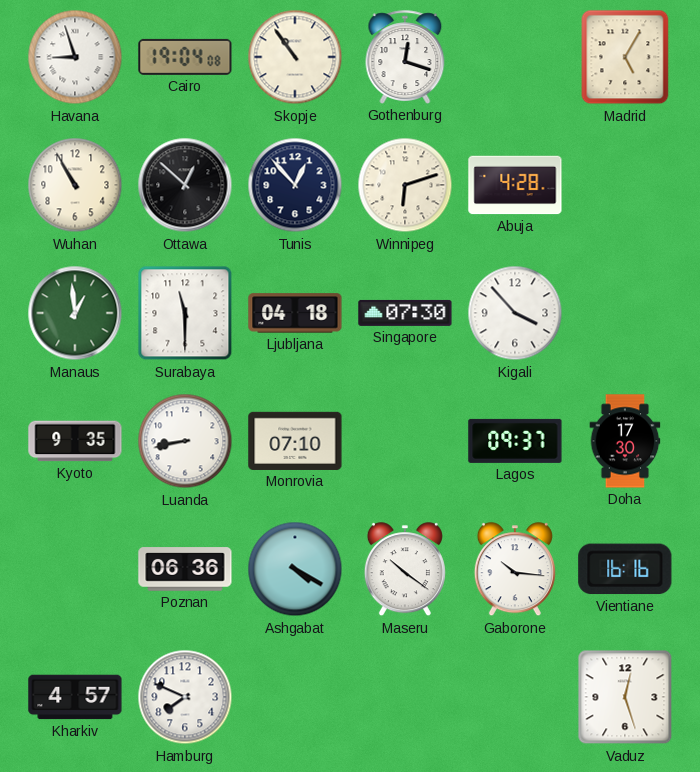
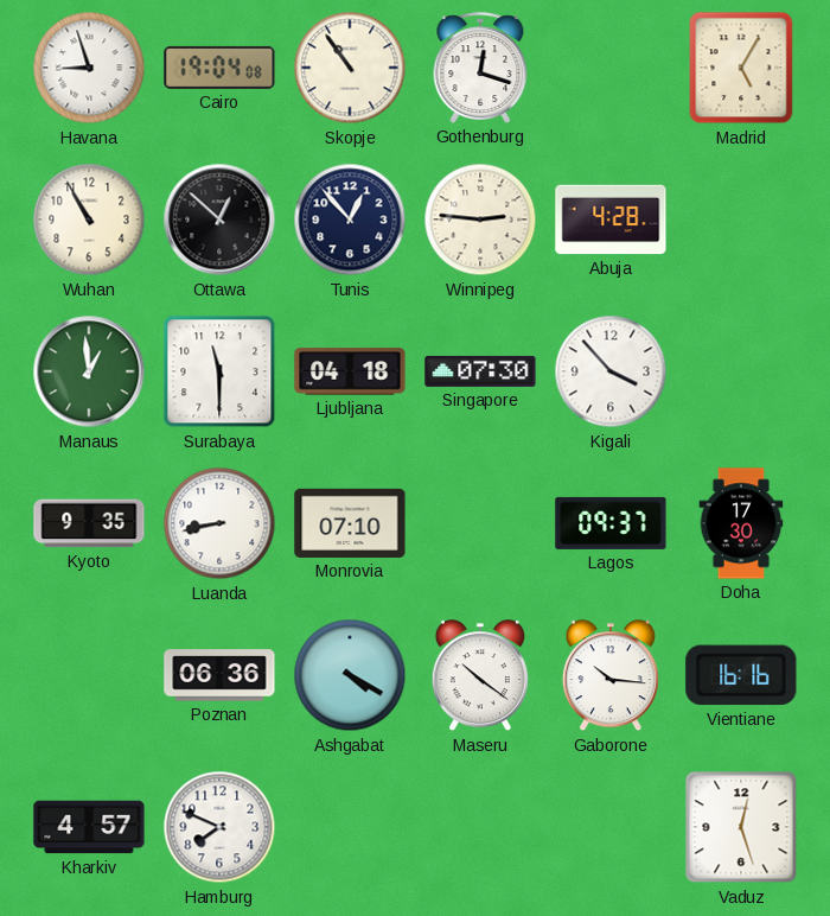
Winnipeg: 6:12 -> 2:46
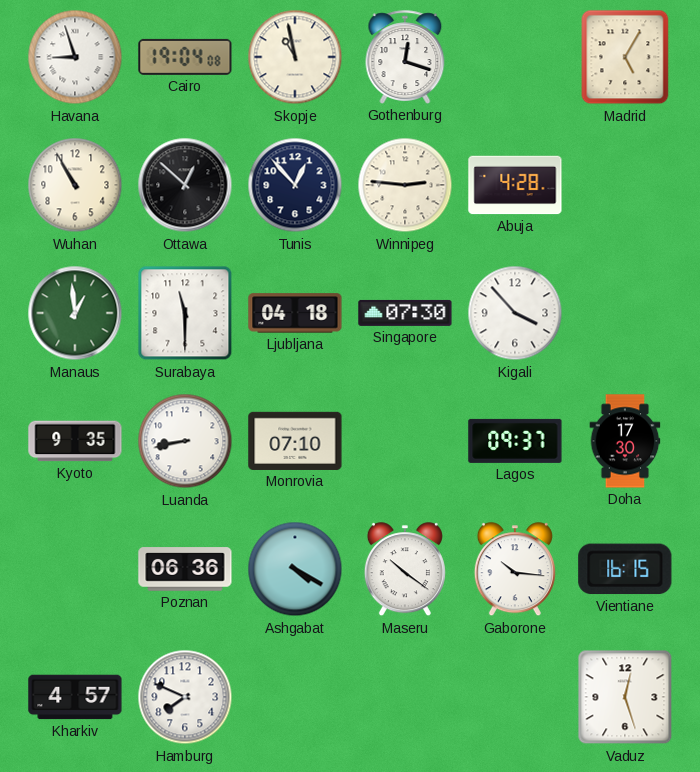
Skopje: 10:54 -> 10:58
Vientiane: 16:16 -> 16:15
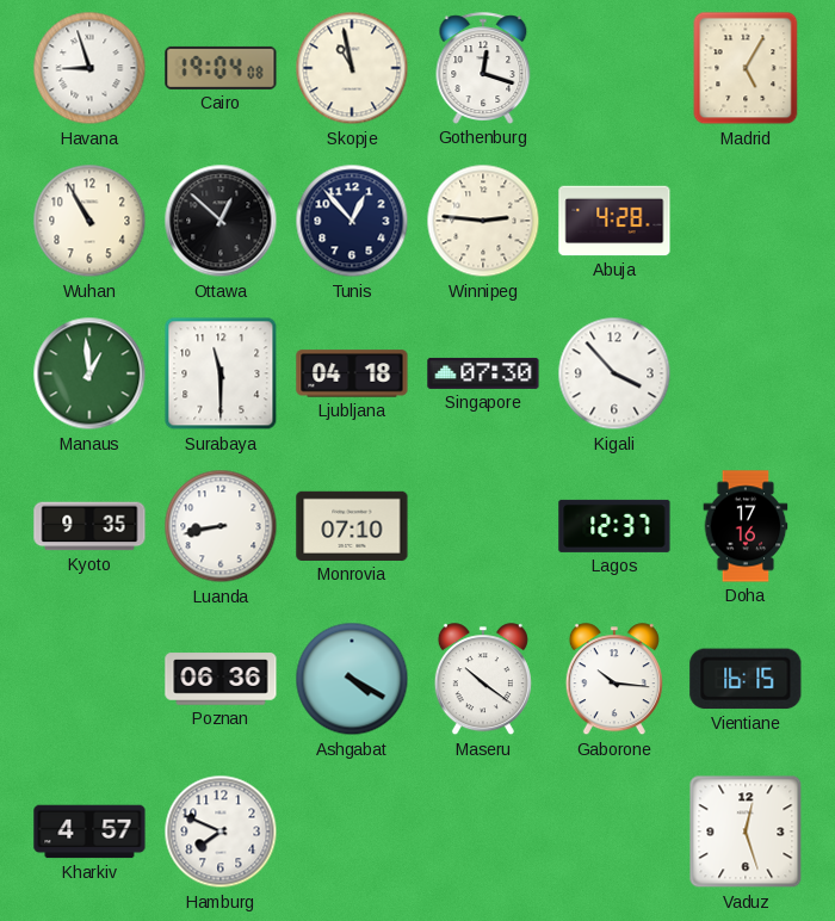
Lagos: 09:37 -> 12:37
Doha: 17:30 -> 17:16
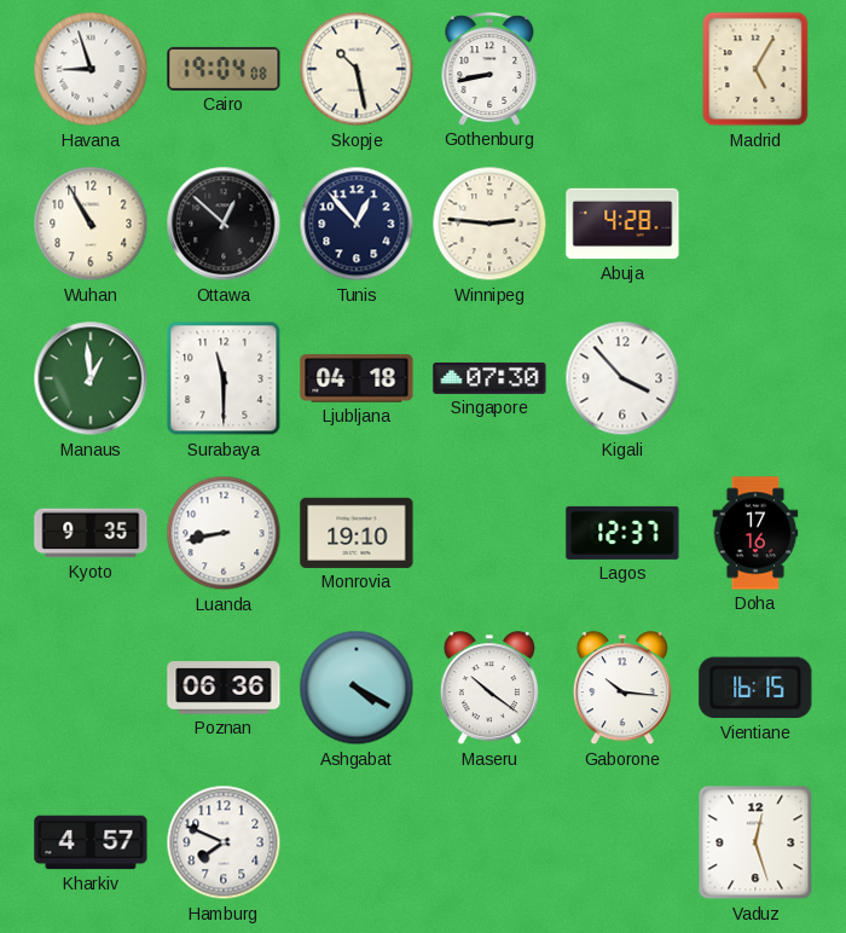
Skopje: 10:58 -> 10:28
Gothenburg: 12:18 -> 8:43
Monrovia: 07:10 -> 19:10
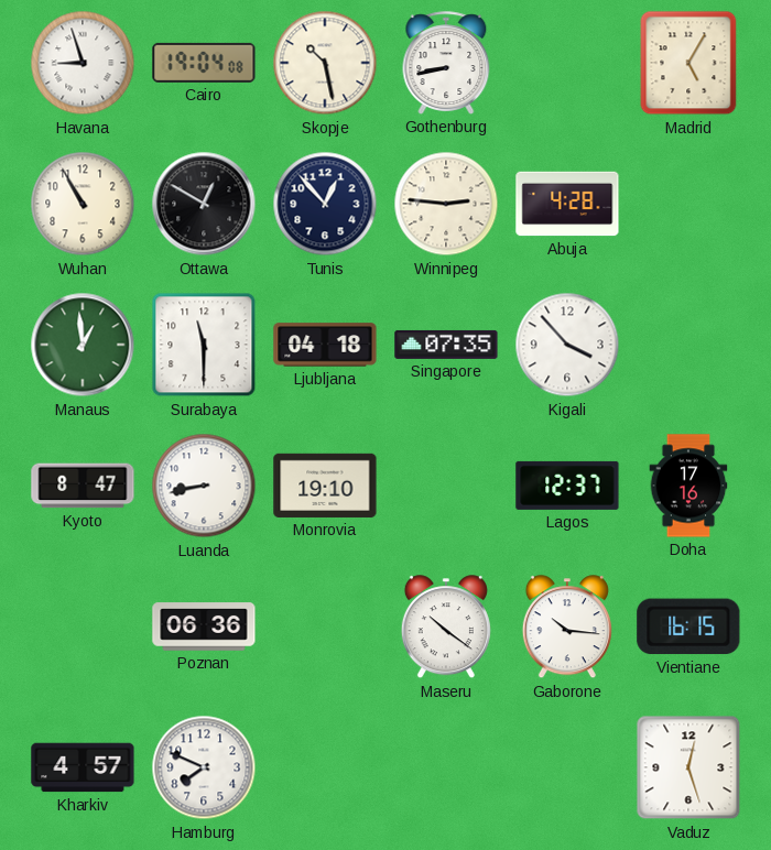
Ottawa: 12:52 -> 12:50
Singapore: 07:30 -> 07:35
Kyoto: 9:35 -> 8:47
Ashgabat: 4:20 -> none
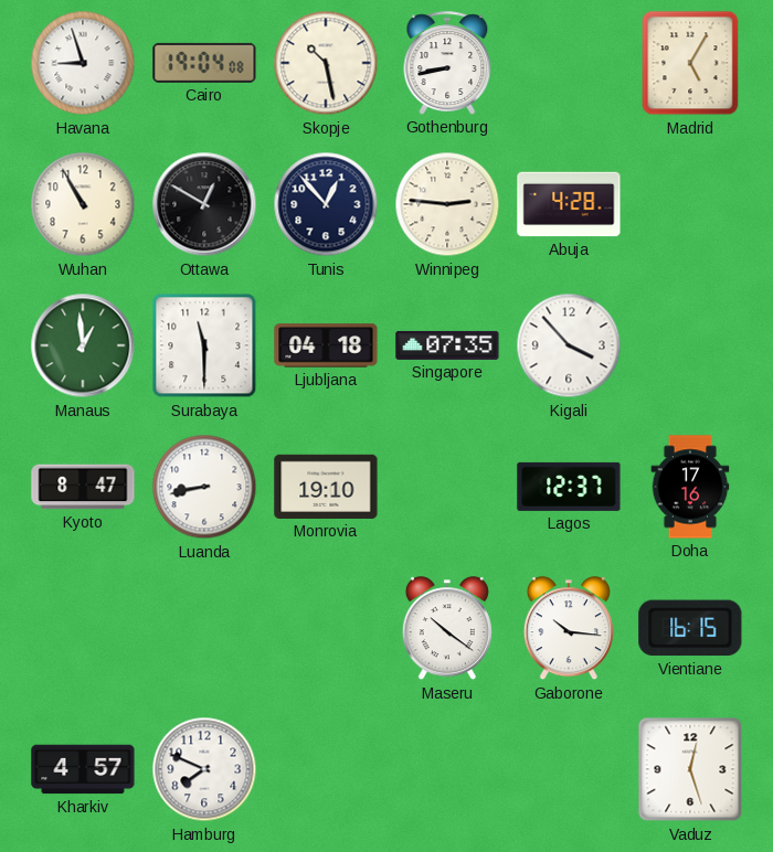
Poznan: 06:36 -> none
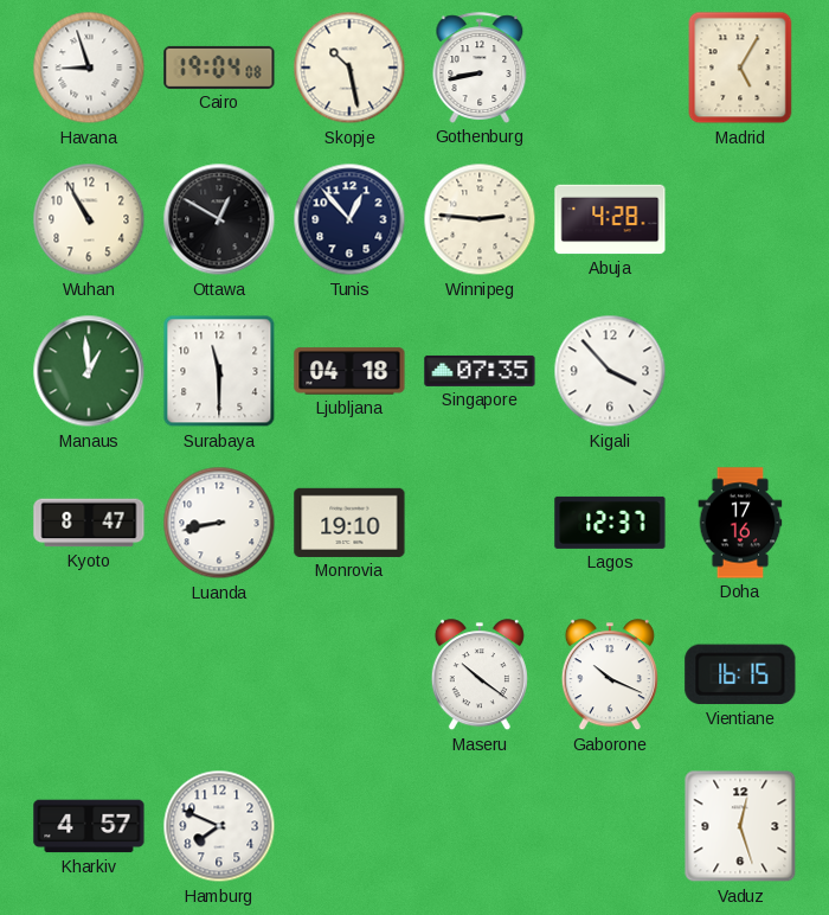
Gaborone: 10:16 -> 10:19
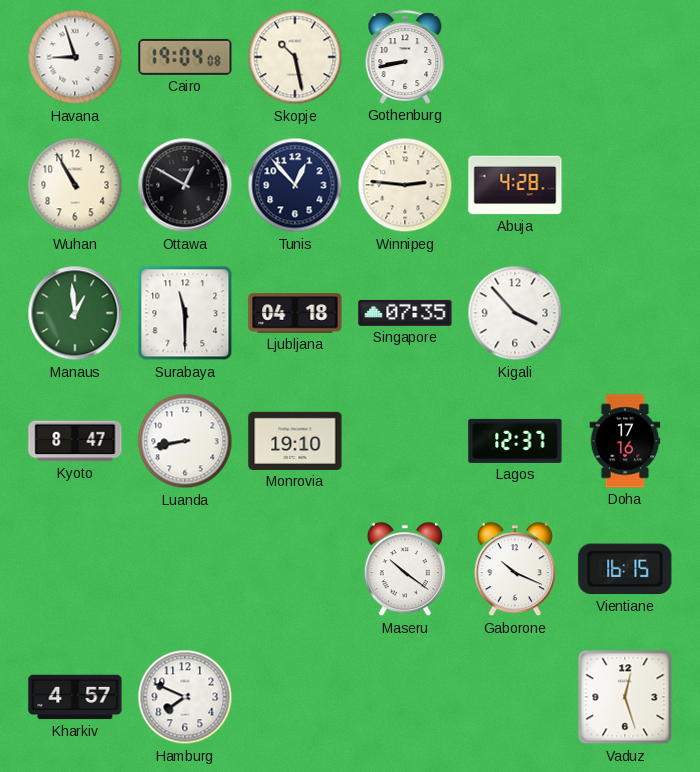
Madrid: 5:05 -> none
